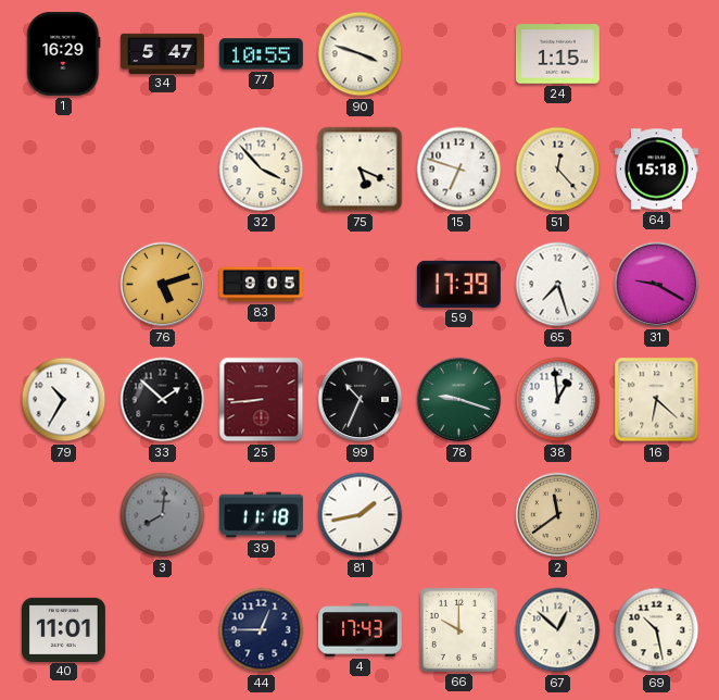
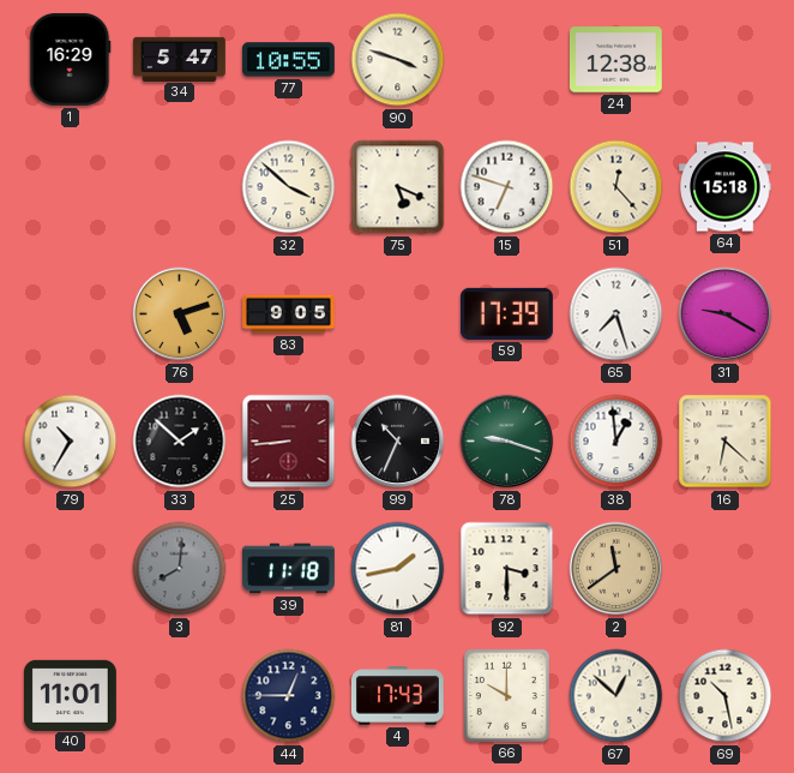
24: 1:15 -> 12:38
32: 3:53 -> 3:52
92: none -> 3:30
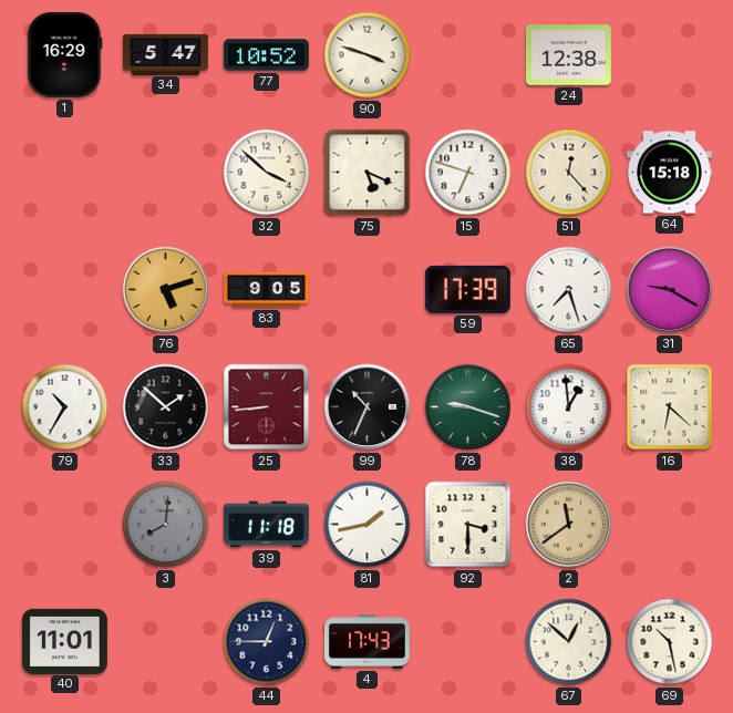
77: 10:55 -> 10:52
66: 10:00 -> none
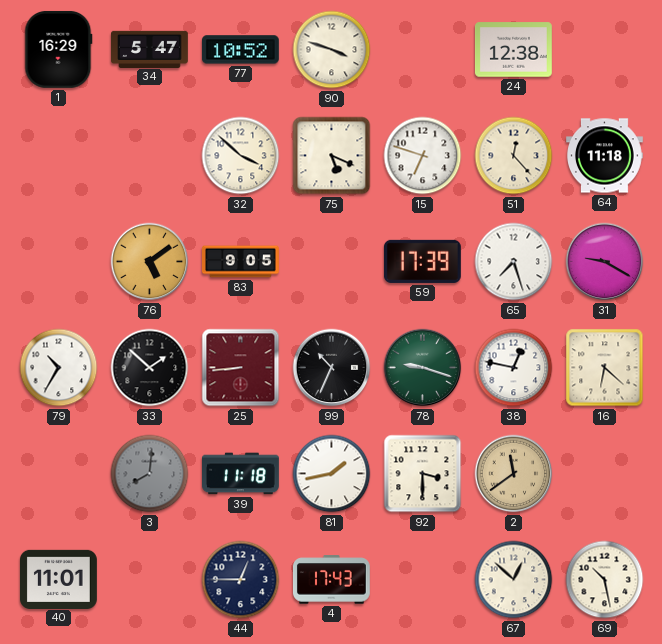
64: 15:18 -> 11:18
76: 5:12 -> 5:09
38: 12:59 -> 12:47
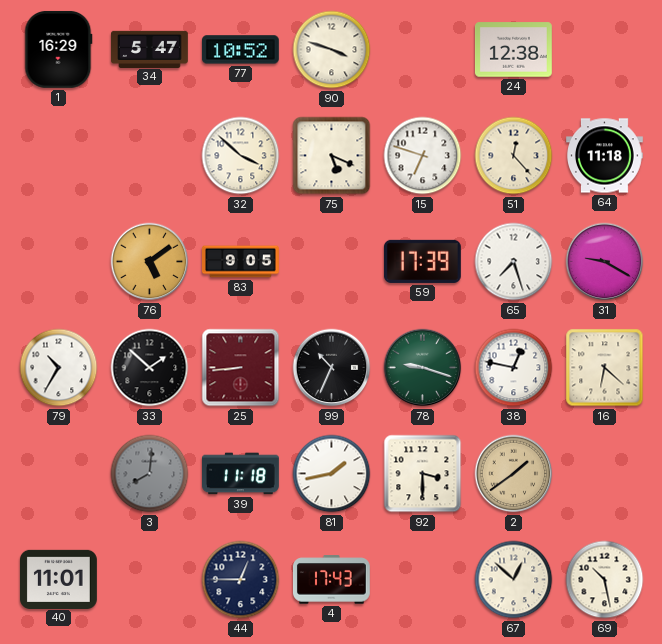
2: 11:39 -> 1:39
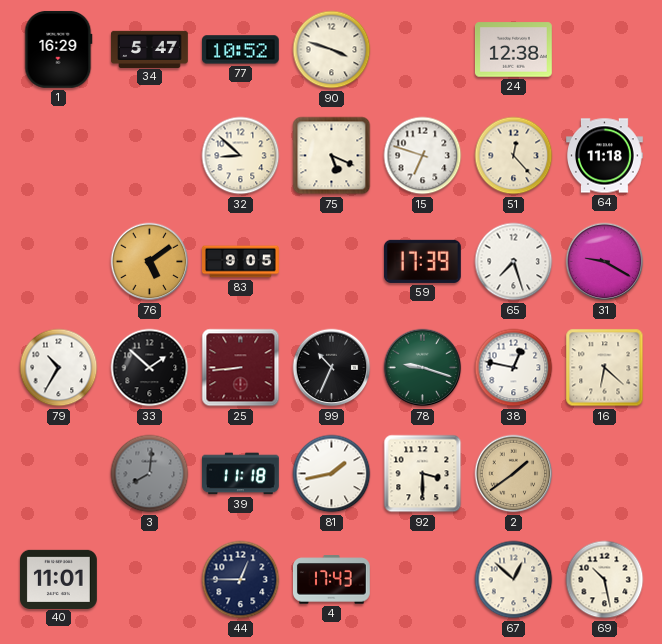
32: 3:52 -> 8:52
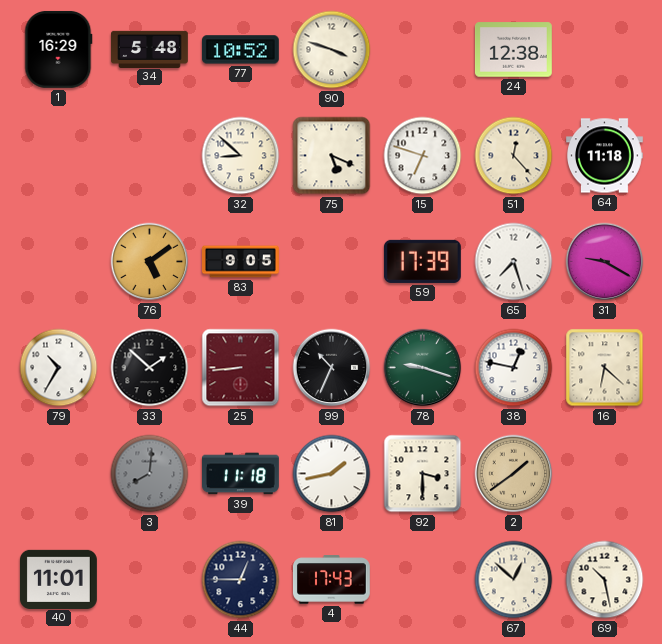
34: 5:47 -> 5:48
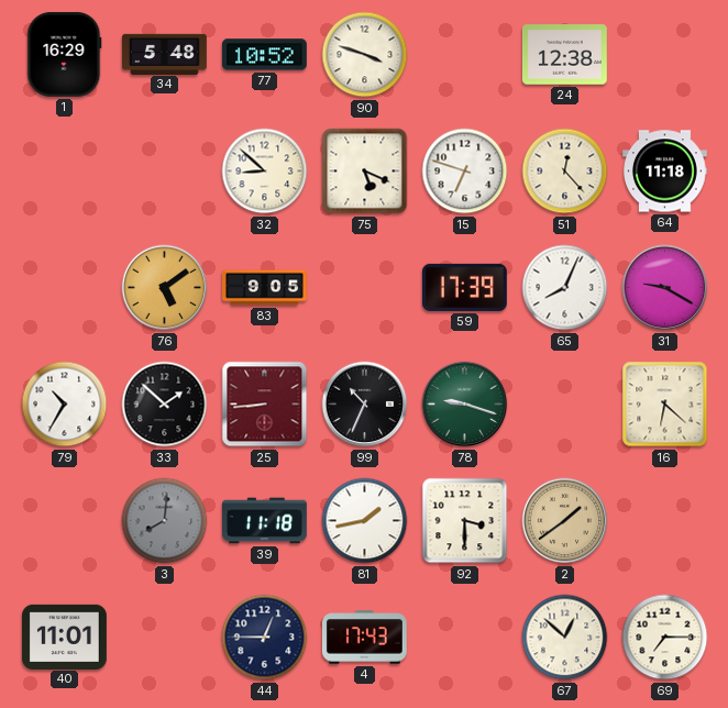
65: 7:27 -> 8:04
38: 12:47 -> none
69: 10:28 -> 7:15
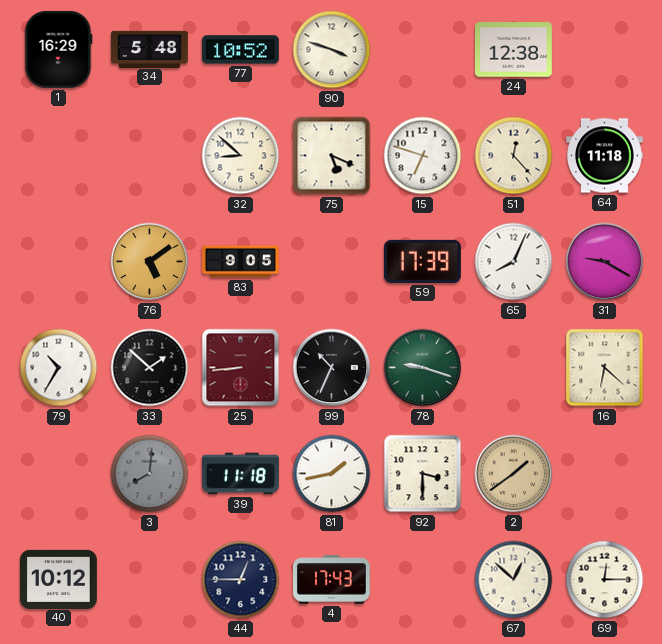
40: 11:01 -> 10:12
69: 7:15 -> 12:15
